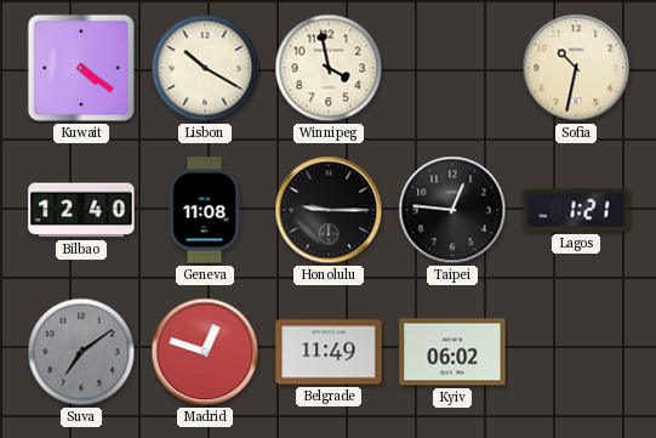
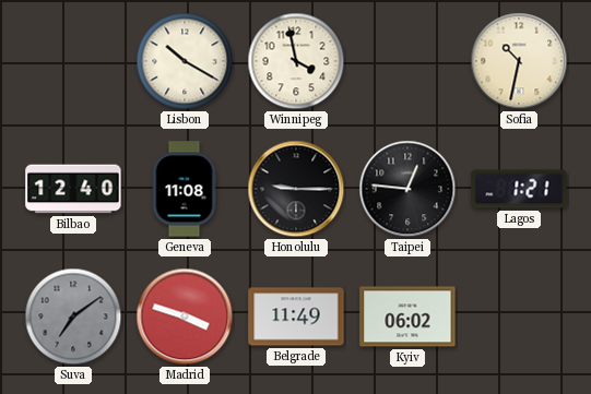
Kuwait: 4:21 -> none
Madrid: 12:48 -> 3:48
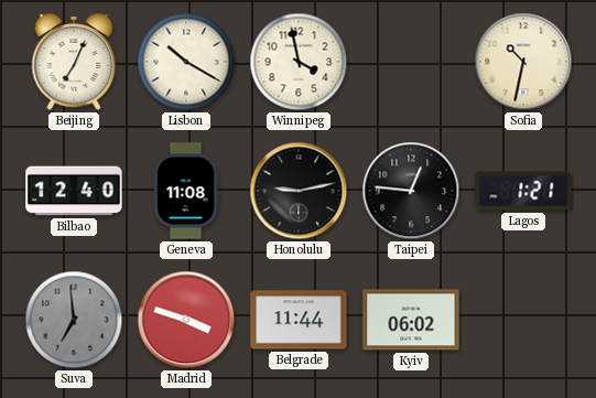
Beijing: none -> 7:04
Honolulu: 9:15 -> 9:13
Suva: 7:09 -> 6:59
Belgrade: 11:49 -> 11:44
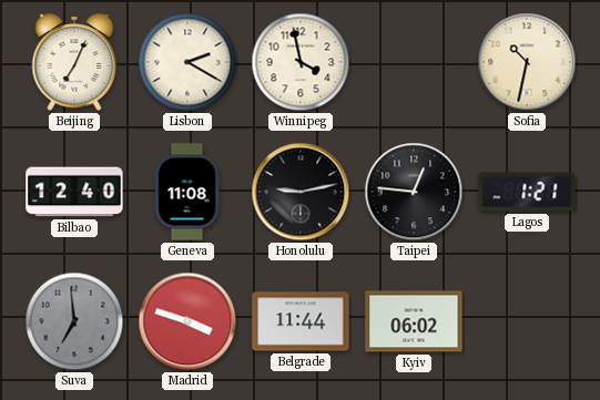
Lisbon: 10:20 -> 2:20
